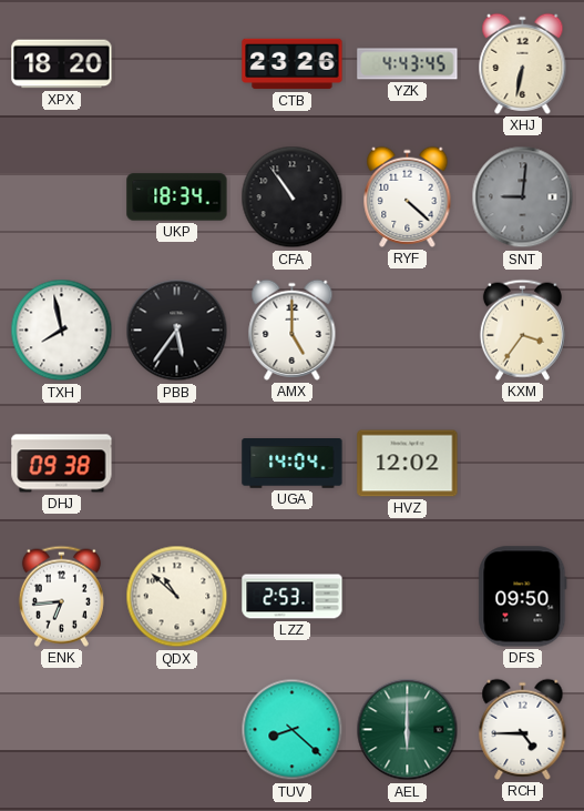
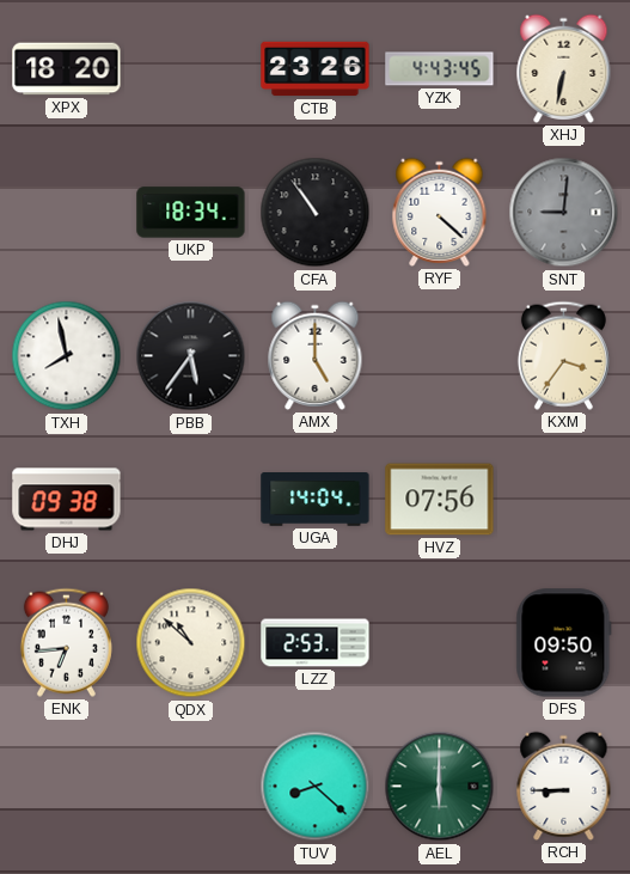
HVZ: 12:02 -> 07:56
RCH: 4:45 -> 8:45
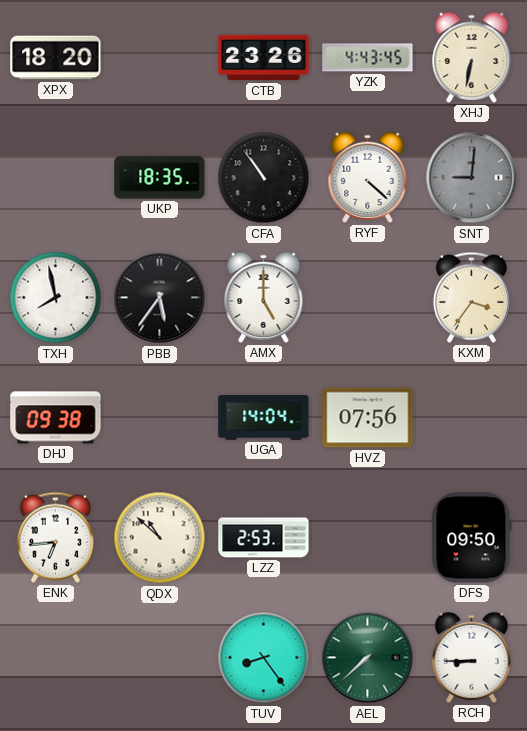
UKP: 18:34 -> 18:35
TUV: 8:22 -> 8:24
AEL: 6:00 -> 7:38
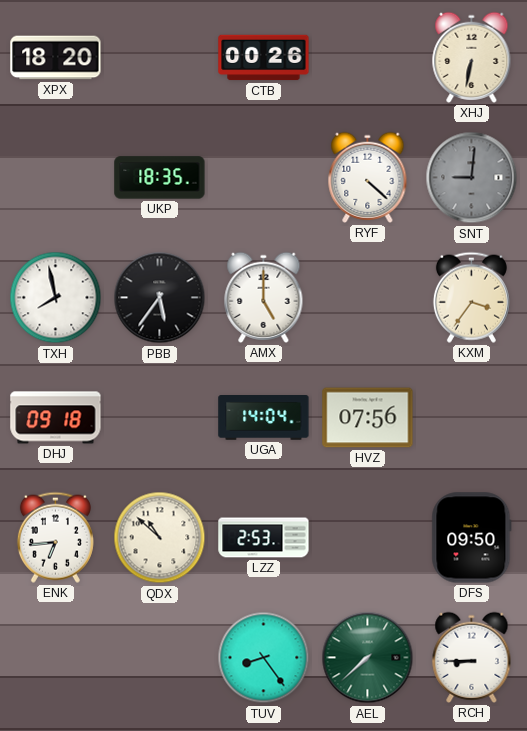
CTB: 23:26 -> 00:26
YZK: 4:43 -> none
CFA: 10:54 -> none
DHJ: 09:38 -> 09:18
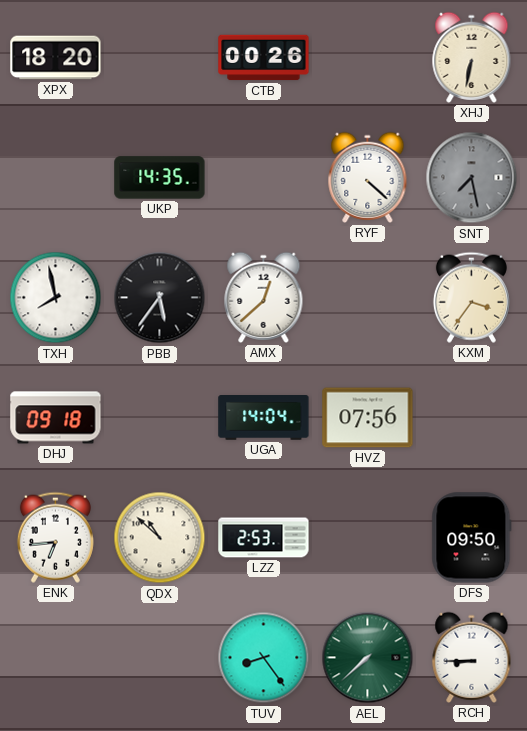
UKP: 18:35 -> 14:35
SNT: 9:01 -> 7:28
AMX: 5:00 -> 12:38
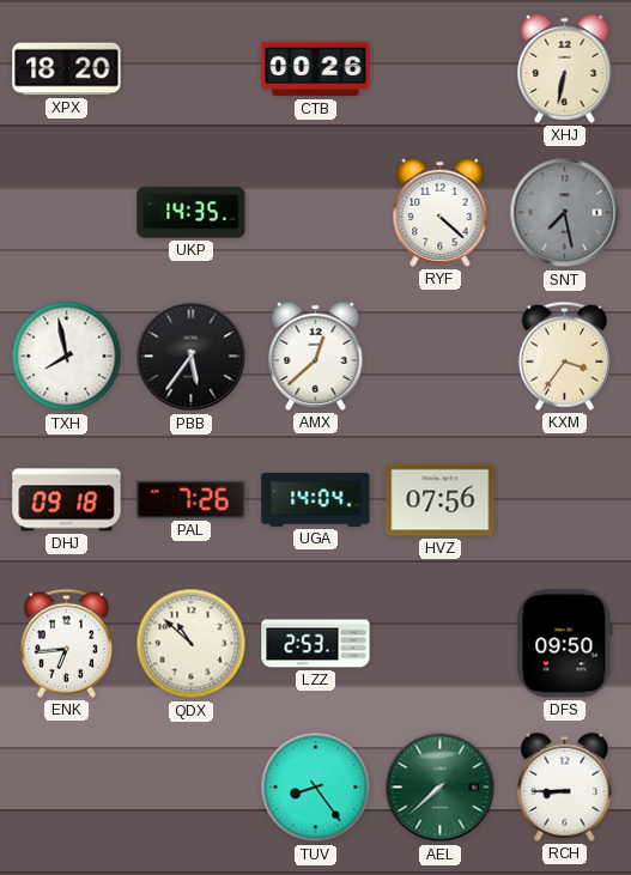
PAL: none -> 7:26
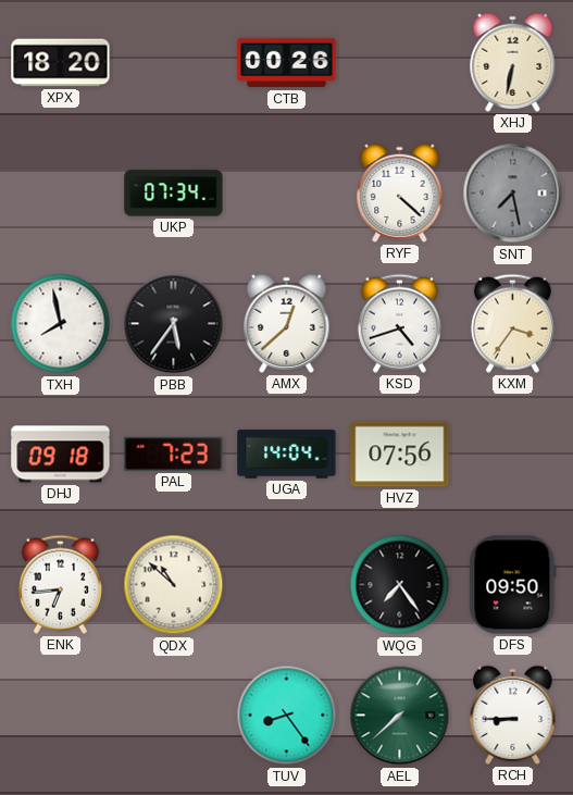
UKP: 14:35 -> 07:34
KSD: none -> 4:42
PAL: 7:26 -> 7:23
LZZ: 2:53 -> none
WQG: none -> 7:24
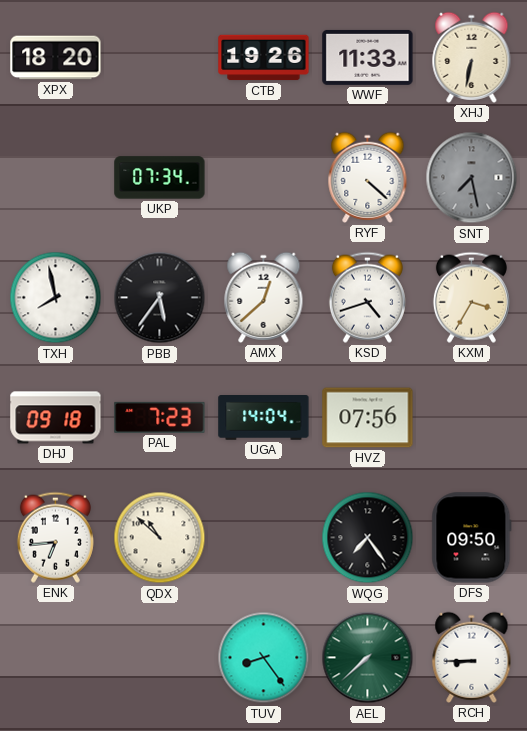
CTB: 00:26 -> 19:26
WWF: none -> 11:33
KXM: 3:36 -> 3:35
